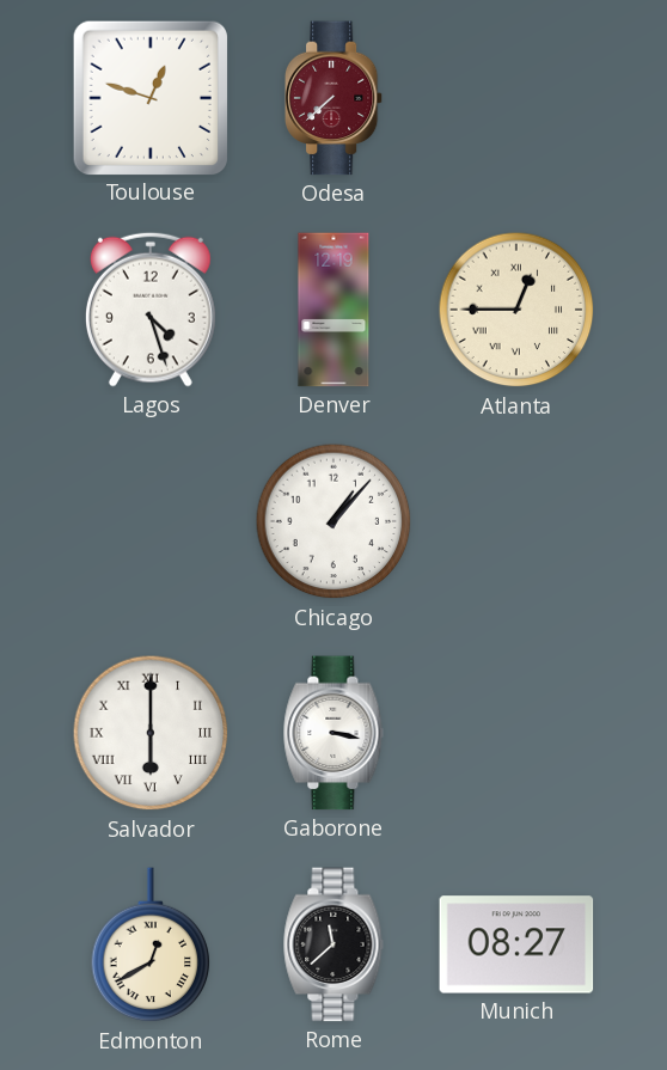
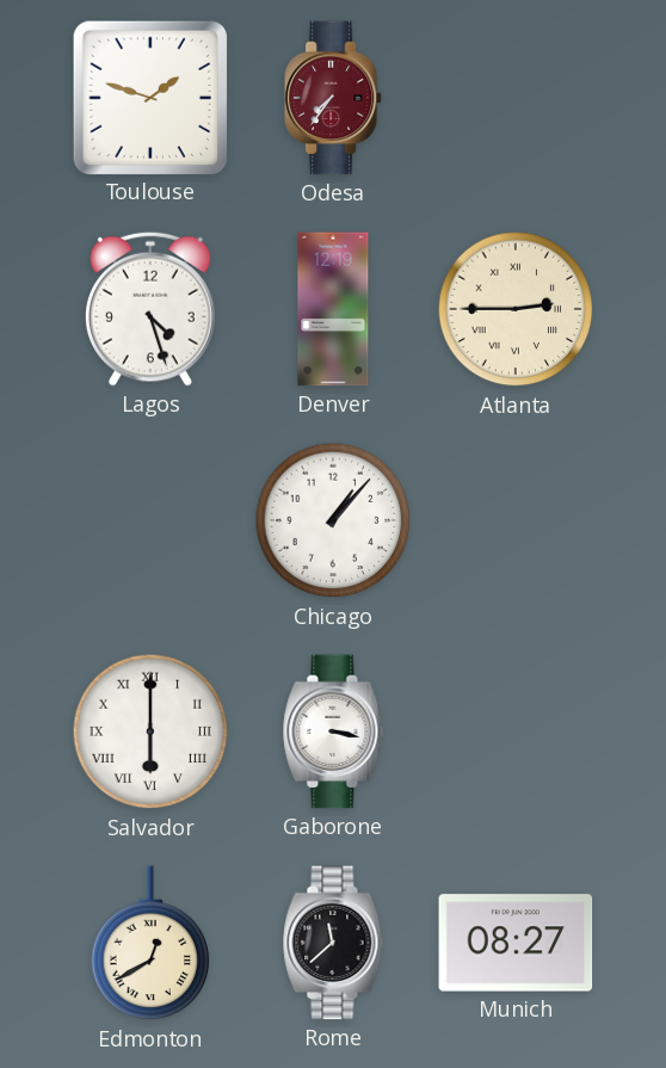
Toulouse: 12:48 -> 1:48
Odesa: 7:38 -> 7:36
Atlanta: 12:45 -> 2:45
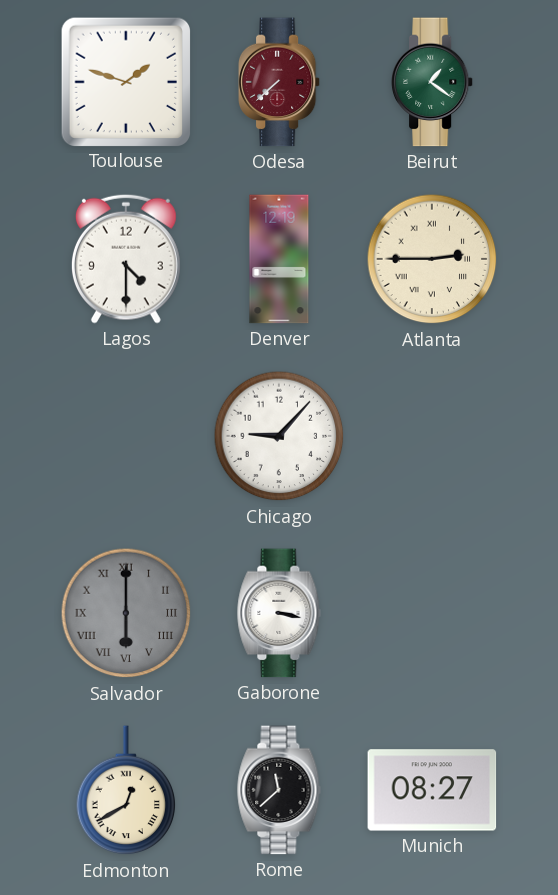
Odesa: 7:36 -> 7:38
Beirut: none -> 1:21
Lagos: 4:27 -> 4:30
Chicago: 1:07 -> 9:07
Salvador dial: white -> grey
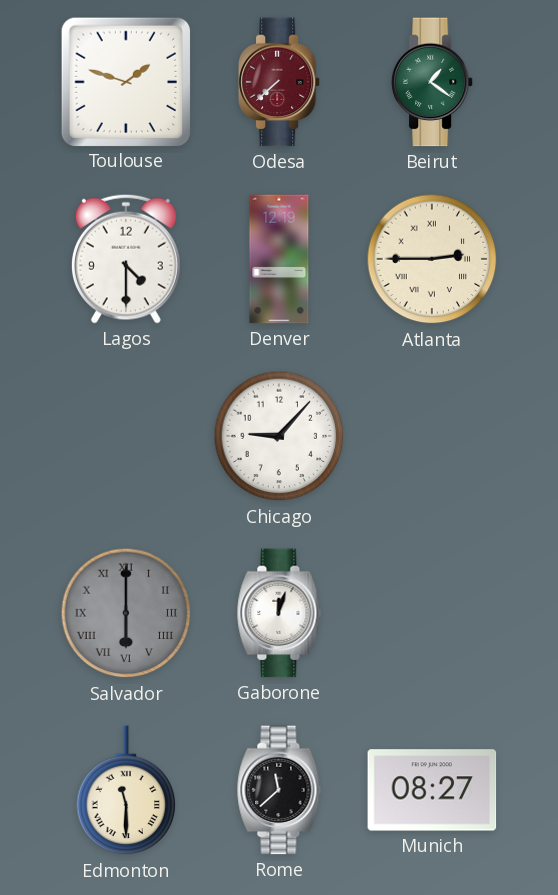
Gaborone: 3:17 -> 12:03
Edmonton: 12:40 -> 11:30
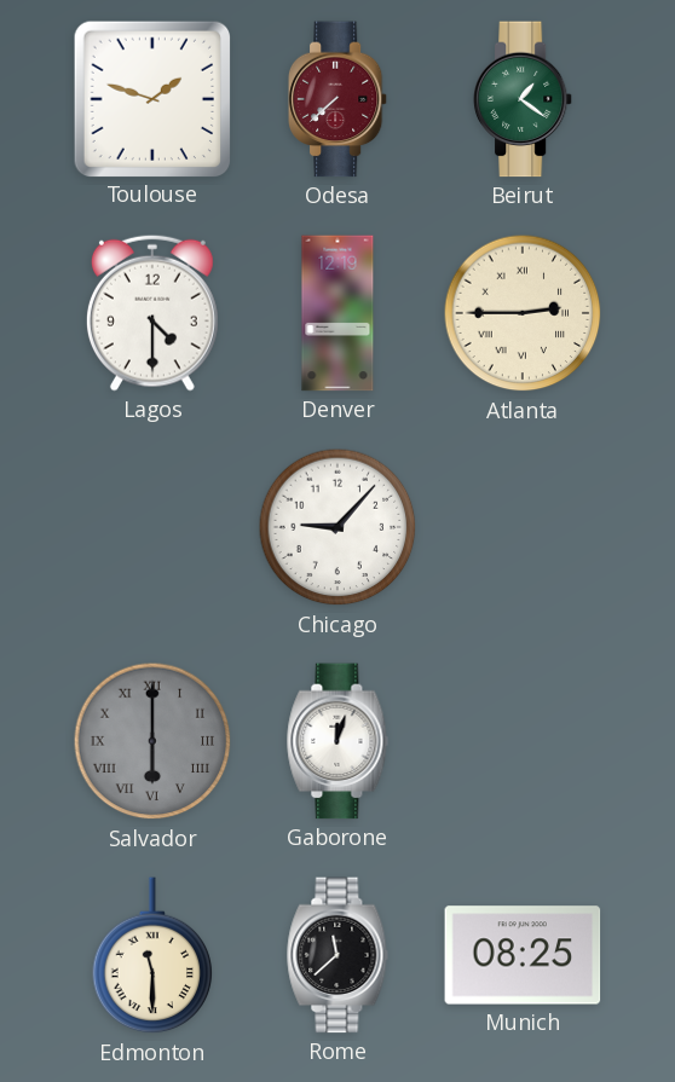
Munich: 08:27 -> 08:25
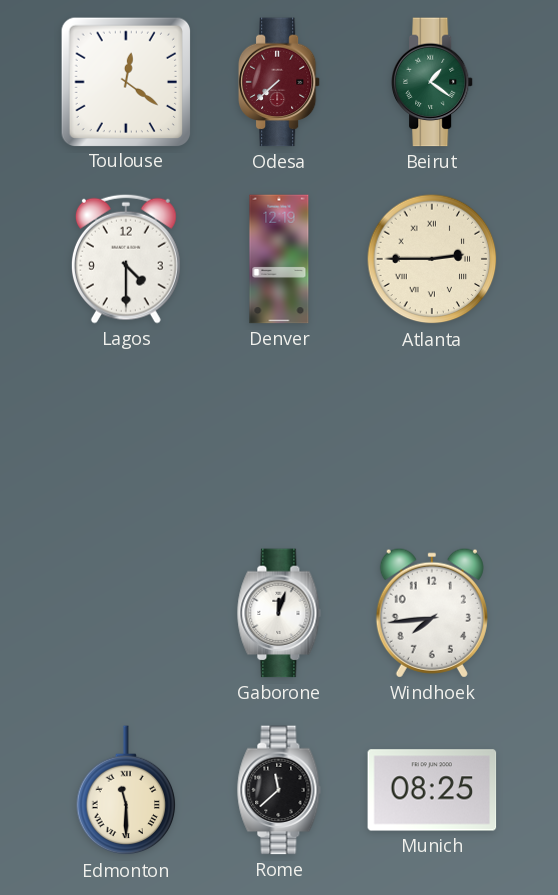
Toulouse: 1:48 -> 12:21
Chicago: 9:07 -> none
Salvador: 6:00 -> none
Windhoek: none -> 7:44
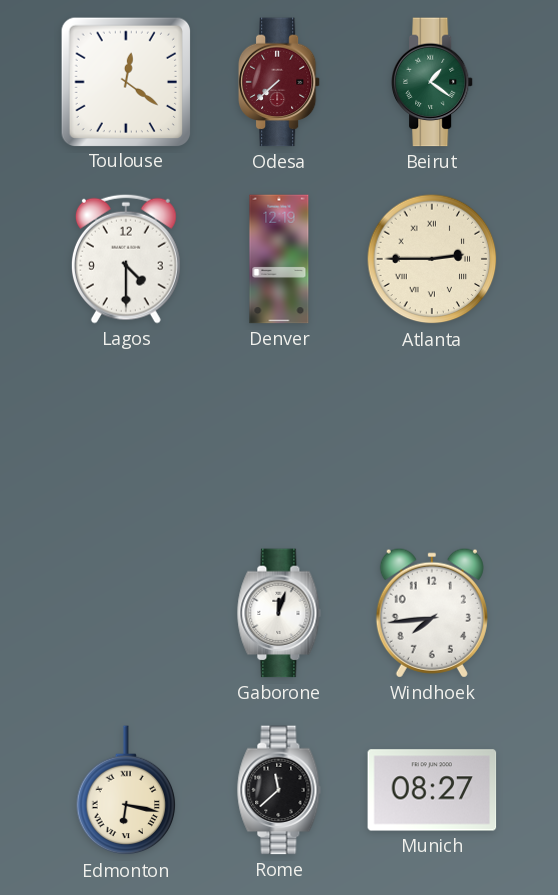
Edmonton: 11:30 -> 6:17
Munich: 08:25 -> 08:27
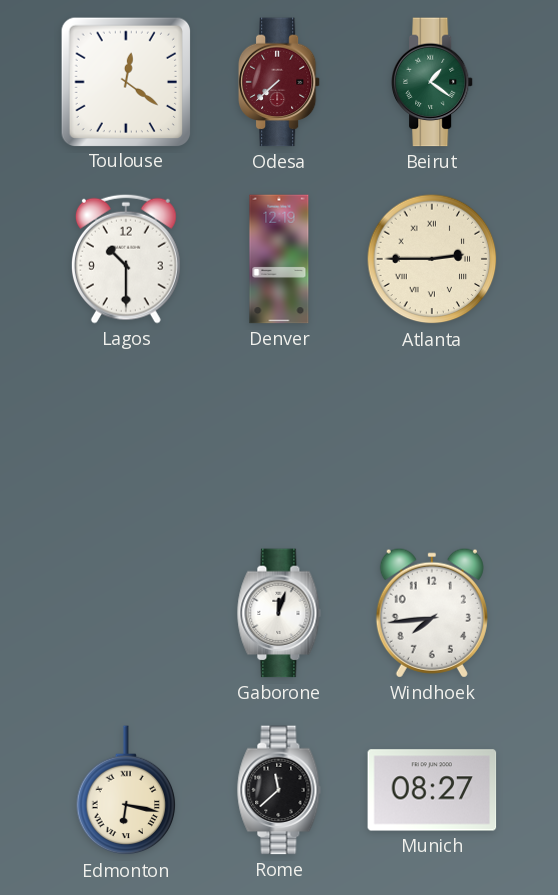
Lagos: 4:30 -> 10:30
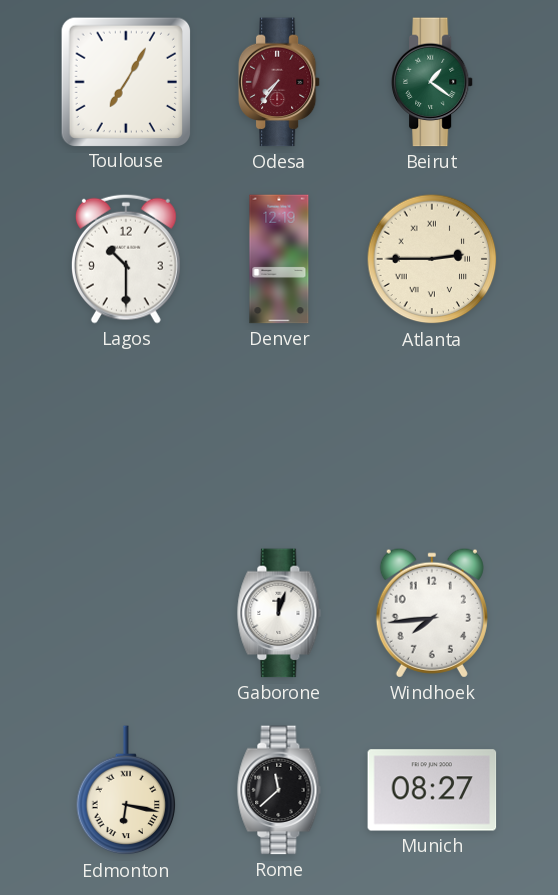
Toulouse: 12:21 -> 7:05
Odesa: 7:38 -> 7:36
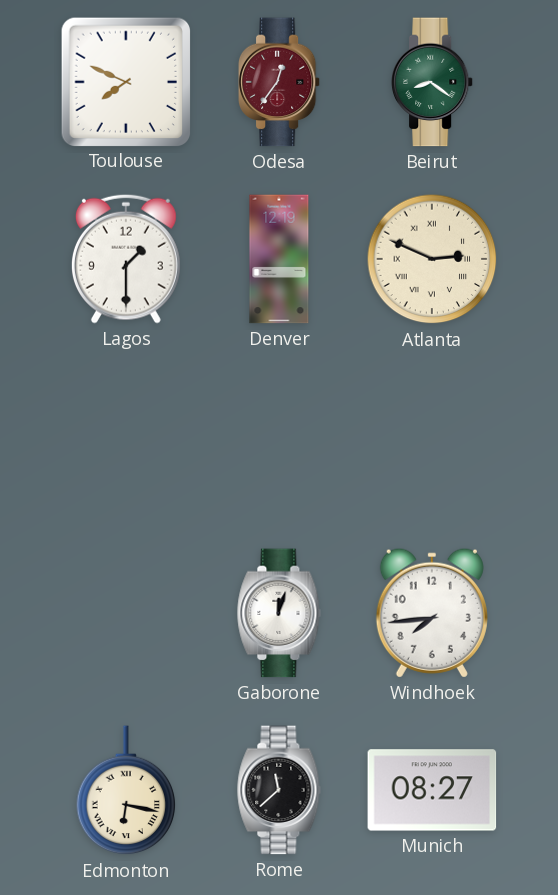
Toulouse: 7:05 -> 7:49
Odesa: 7:36 -> 12:36
Beirut: 1:21 -> 8:21
Lagos: 10:30 -> 1:30
Atlanta: 2:45 -> 2:49
